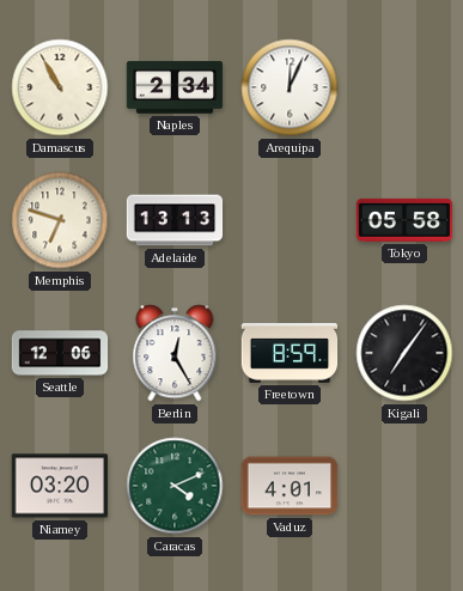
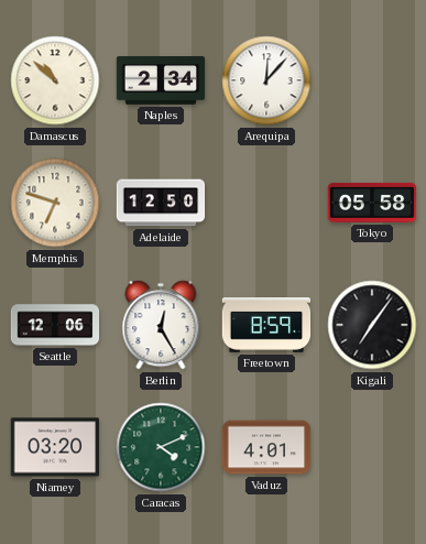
Damascus: 10:55 -> 10:52
Arequipa: 12:04 -> 12:07
Adelaide: 13:13 -> 12:50
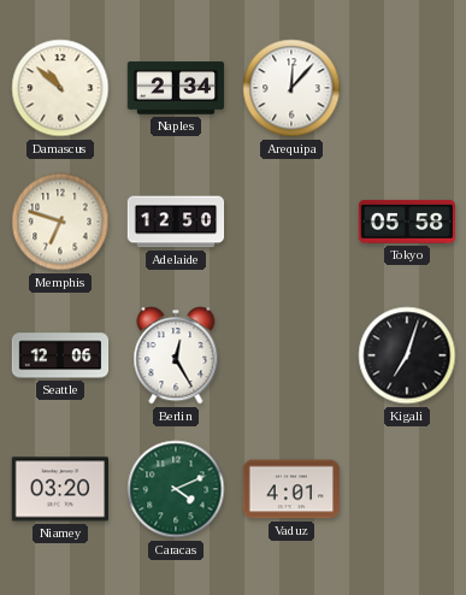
Freetown: 8:59 -> none
Kigali: 7:06 -> 7:03
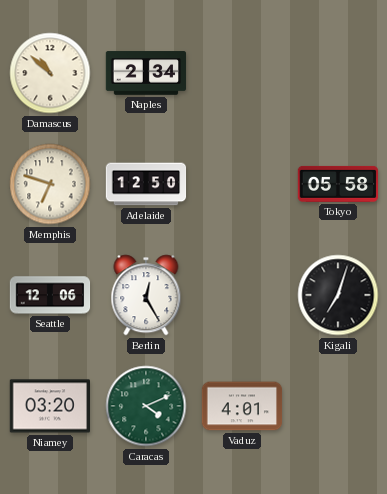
Arequipa: 12:07 -> none
